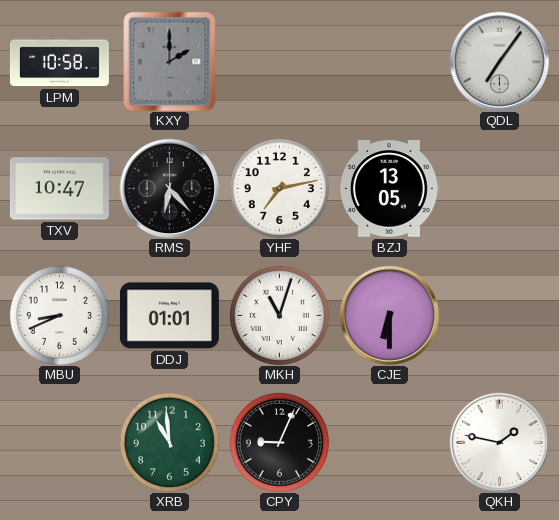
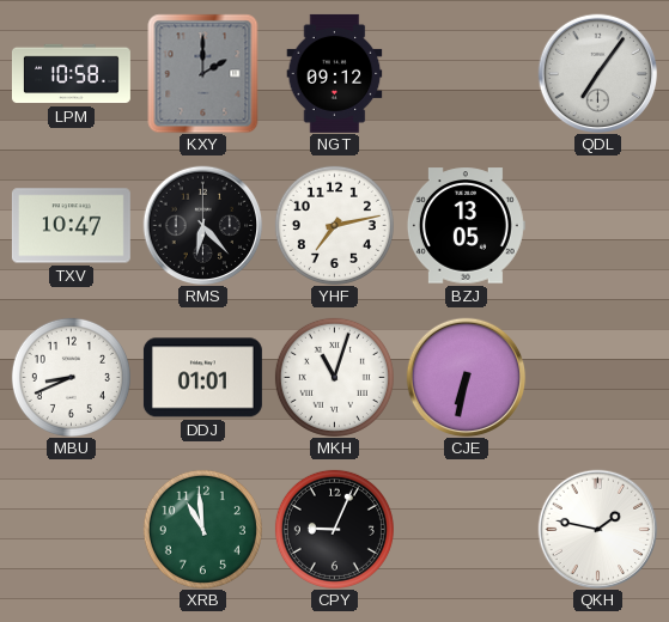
NGT: none -> 09:12
CJE: 6:30 -> 6:32
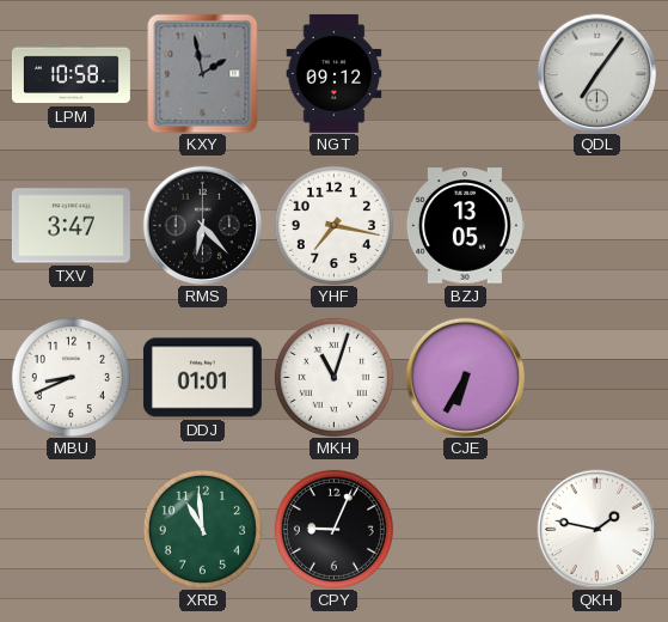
KXY: 2:00 -> 1:58
TXV: 10:47 -> 3:47
YHF: 7:13 -> 7:17
CJE: 6:32 -> 6:35
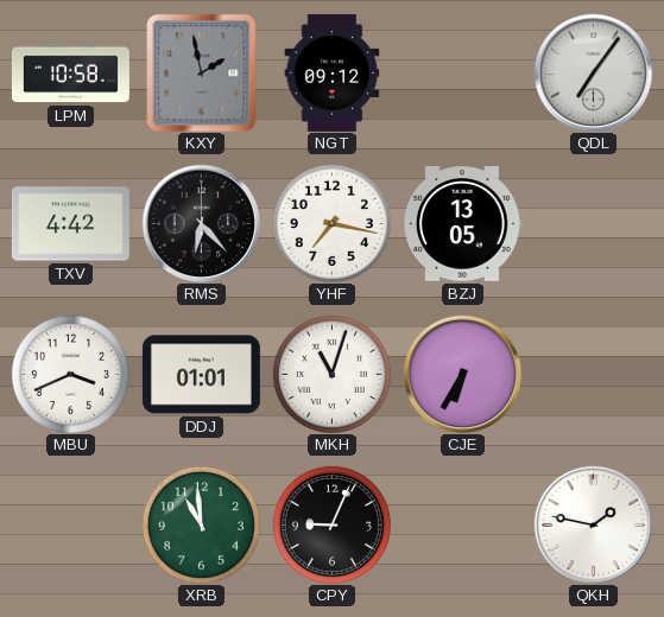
TXV: 3:47 -> 4:42
MBU: 8:41 -> 3:41
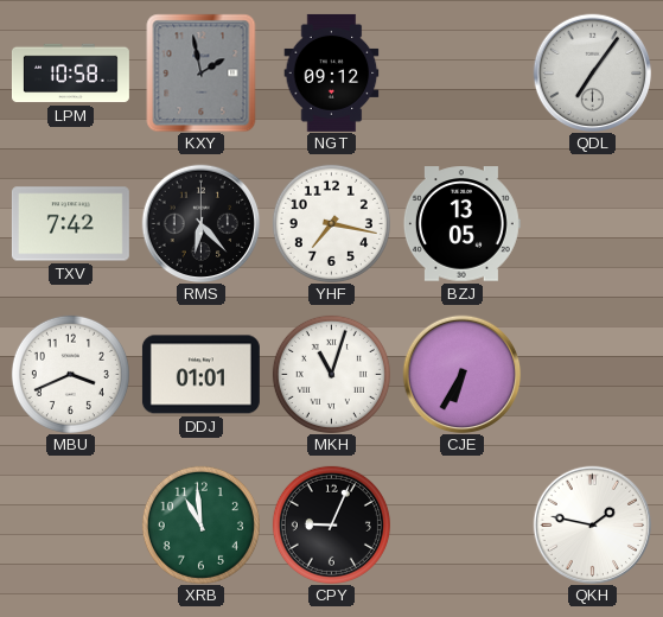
TXV: 4:42 -> 7:42
